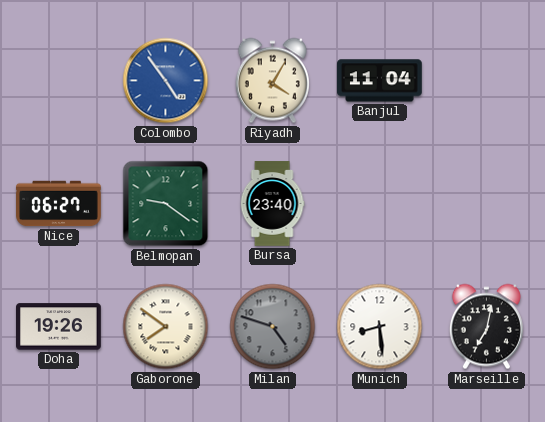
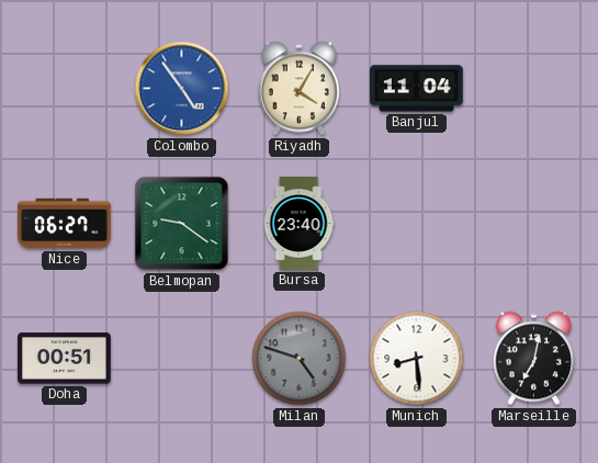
Doha: 19:26 -> 00:51
Gaborone: 7:51 -> none
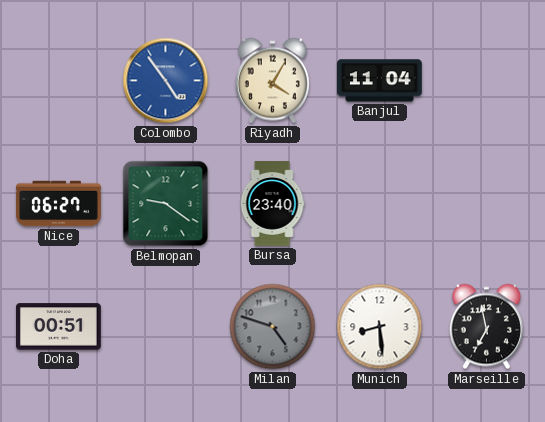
Marseille: 7:02 -> 6:58
